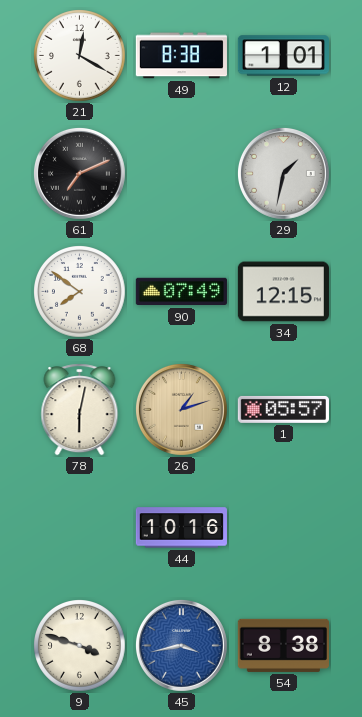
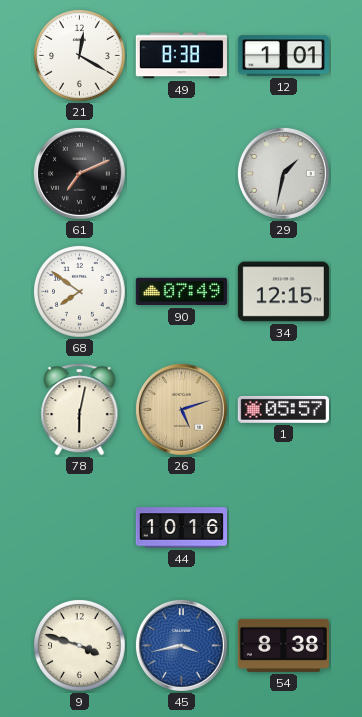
26: 1:12 -> 5:12
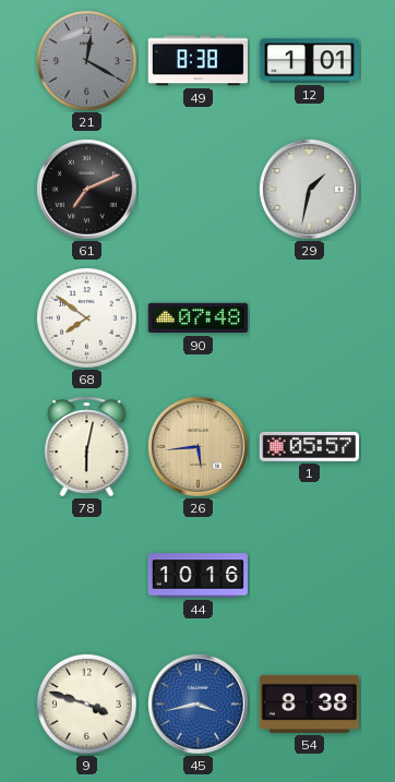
21 dial: white -> grey
90: 07:49 -> 07:48
34: 12:15 -> none
26: 5:12 -> 5:44
